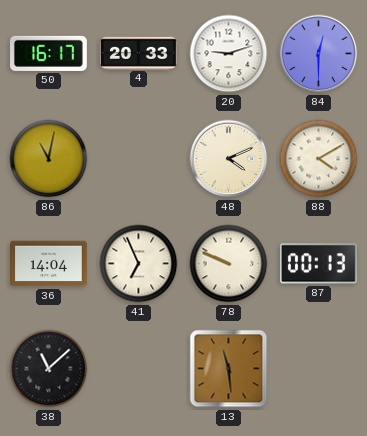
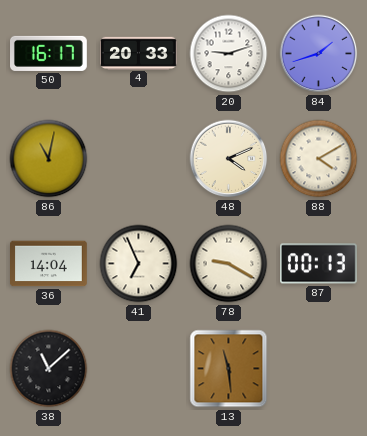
84: 12:30 -> 1:42
78: 9:49 -> 9:20
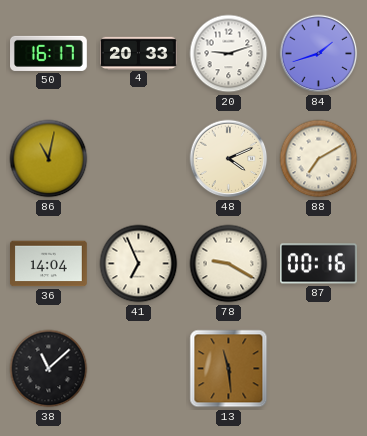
88: 4:10 -> 7:10
87: 00:13 -> 00:16
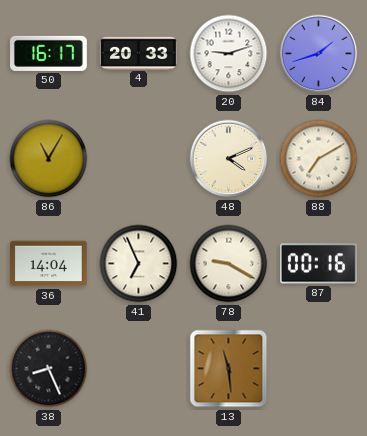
86: 11:02 -> 11:05
38: 11:08 -> 8:26
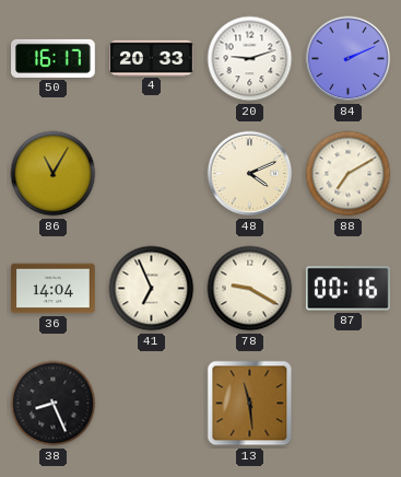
84: 1:42 -> 2:11
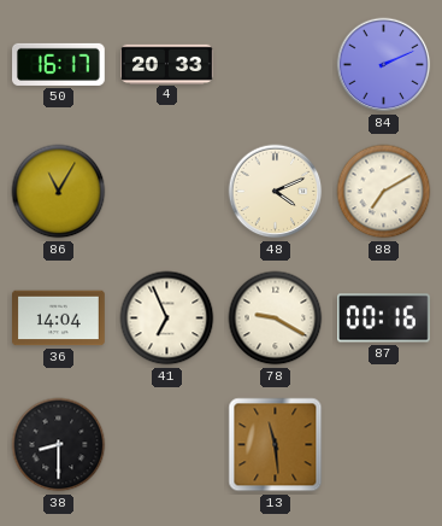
20: 9:12 -> none
38: 8:26 -> 8:30
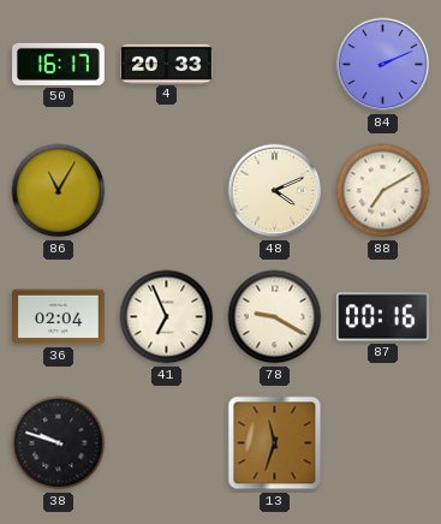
36: 14:04 -> 02:04
38: 8:30 -> 9:48
13: 11:29 -> 11:33
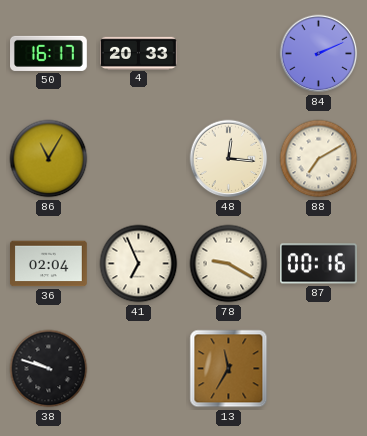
48: 4:11 -> 12:16
13: 11:33 -> 11:35
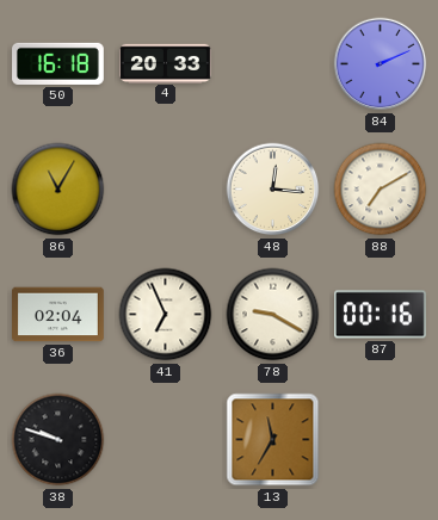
50: 16:17 -> 16:18
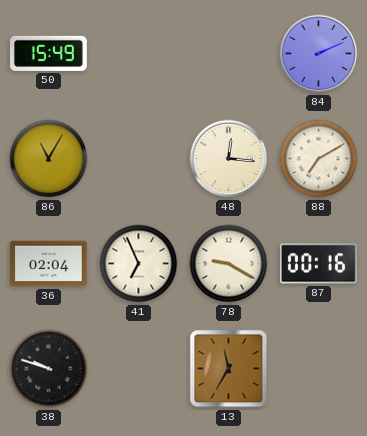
50: 16:18 -> 15:49
4: 20:33 -> none
